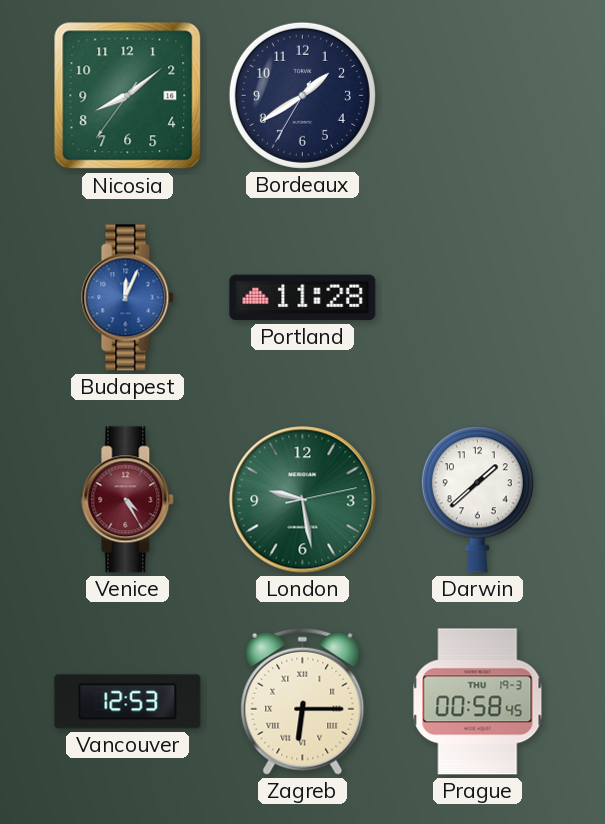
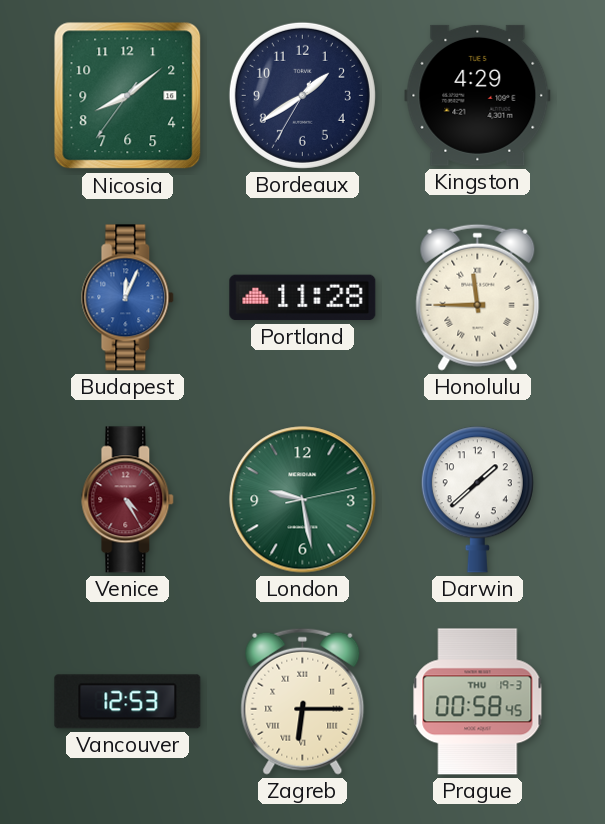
Kingston: none -> 4:29
Honolulu: none -> 11:45
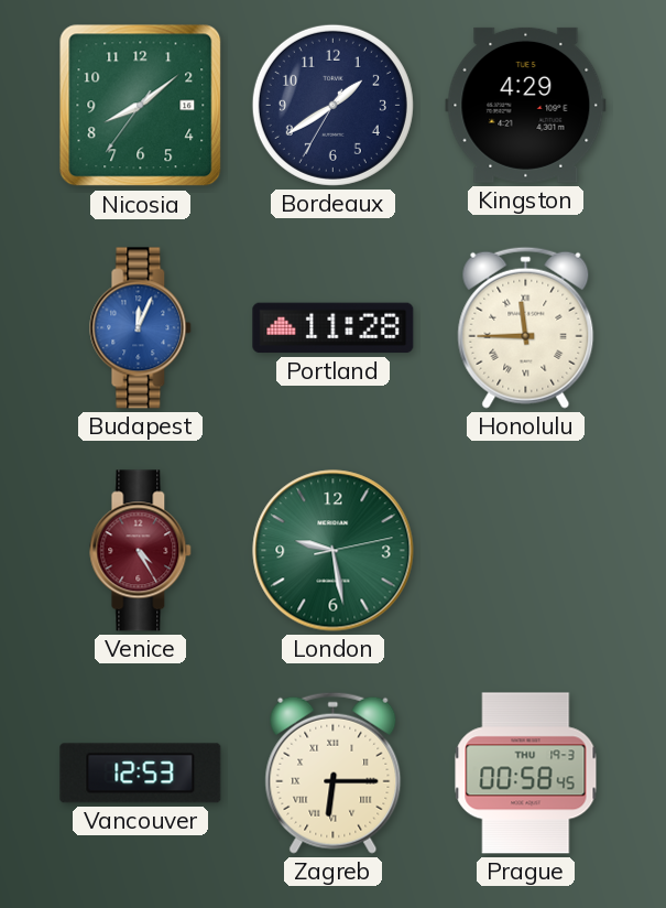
Darwin: 1:38 -> none
